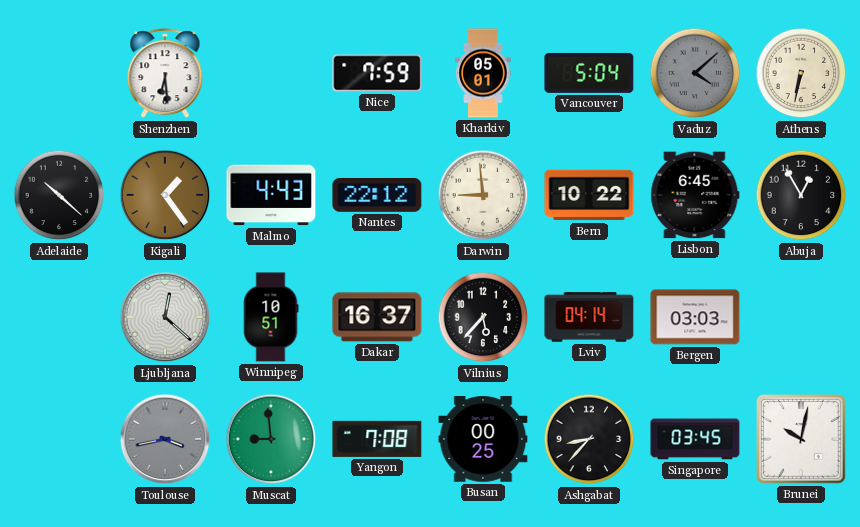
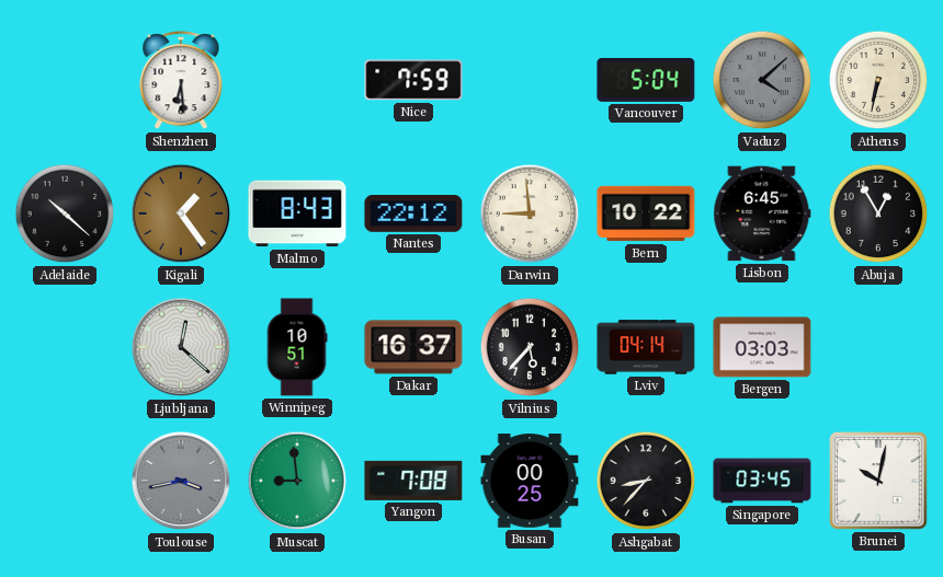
Kharkiv: 05:01 -> none
Malmo: 4:43 -> 8:43
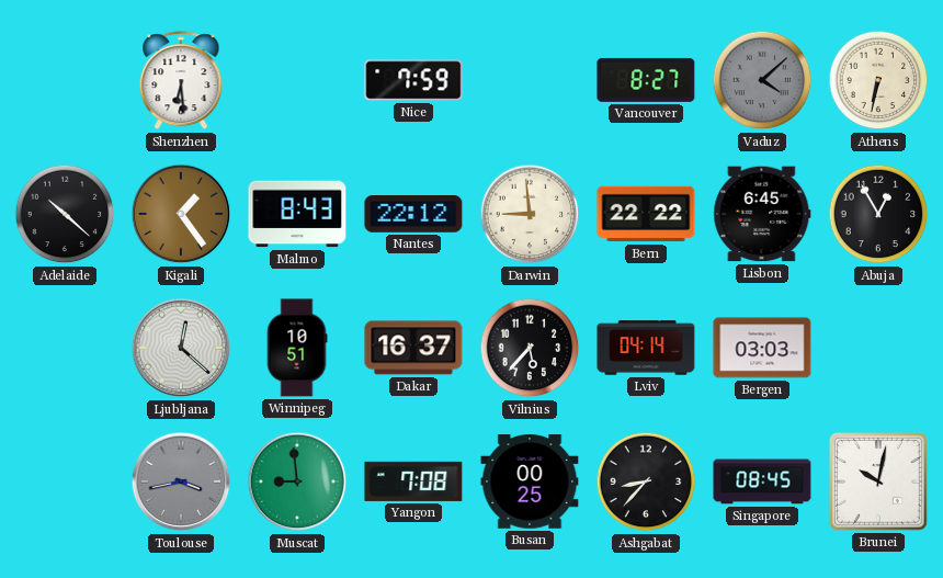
Vancouver: 5:04 -> 8:27
Bern: 10:22 -> 22:22
Singapore: 03:45 -> 08:45
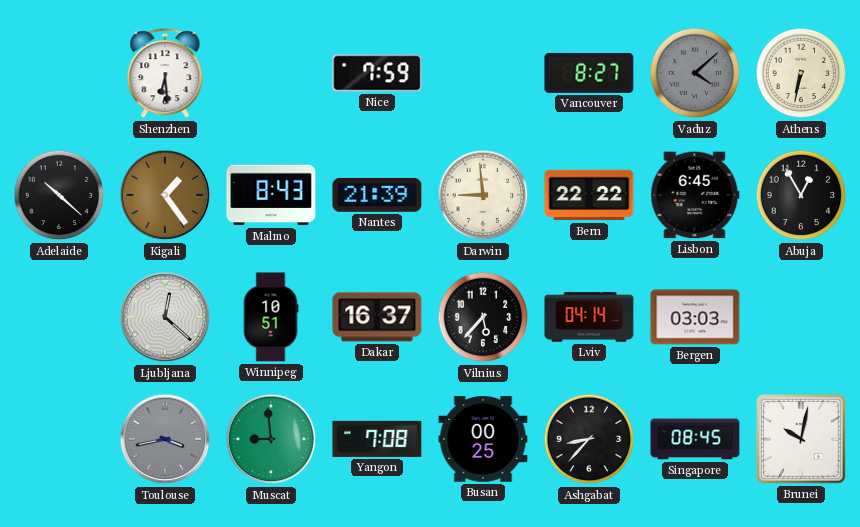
Nantes: 22:12 -> 21:39
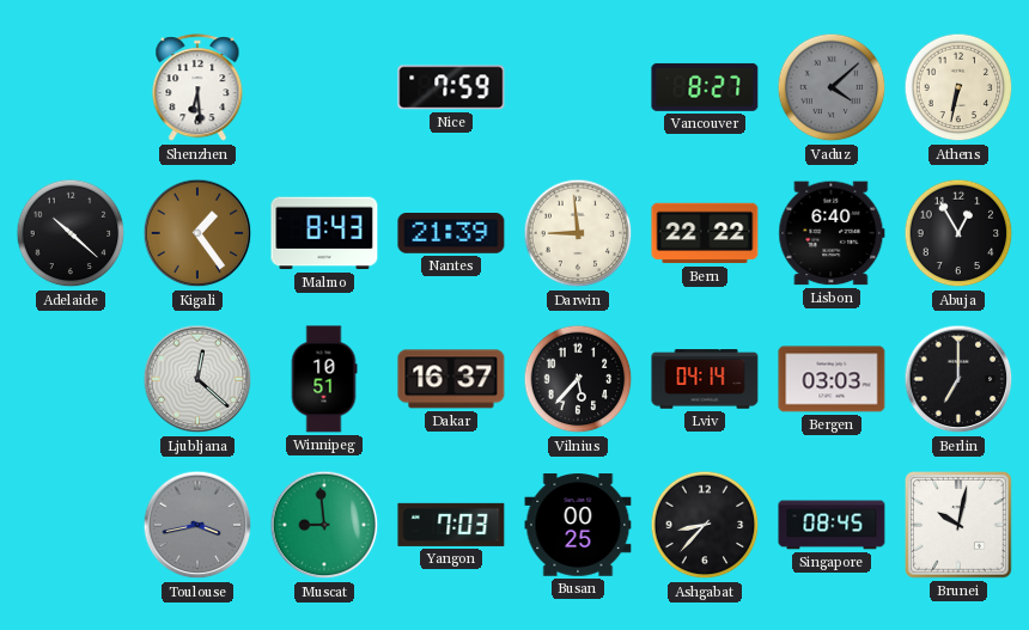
Lisbon: 6:45 -> 6:40
Berlin: none -> 7:00
Yangon: 7:08 -> 7:03
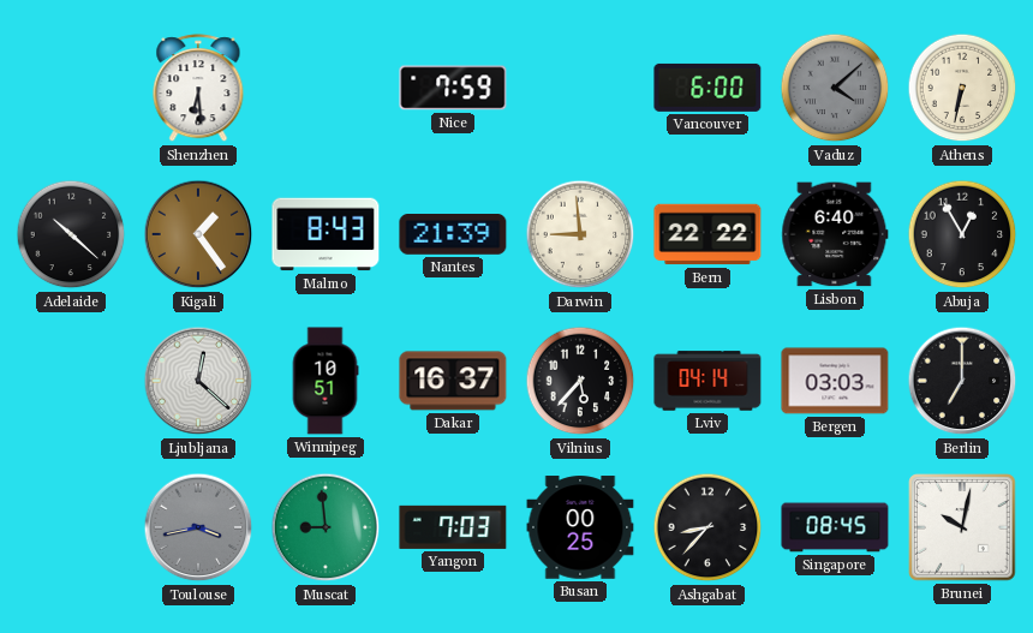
Vancouver: 8:27 -> 6:00
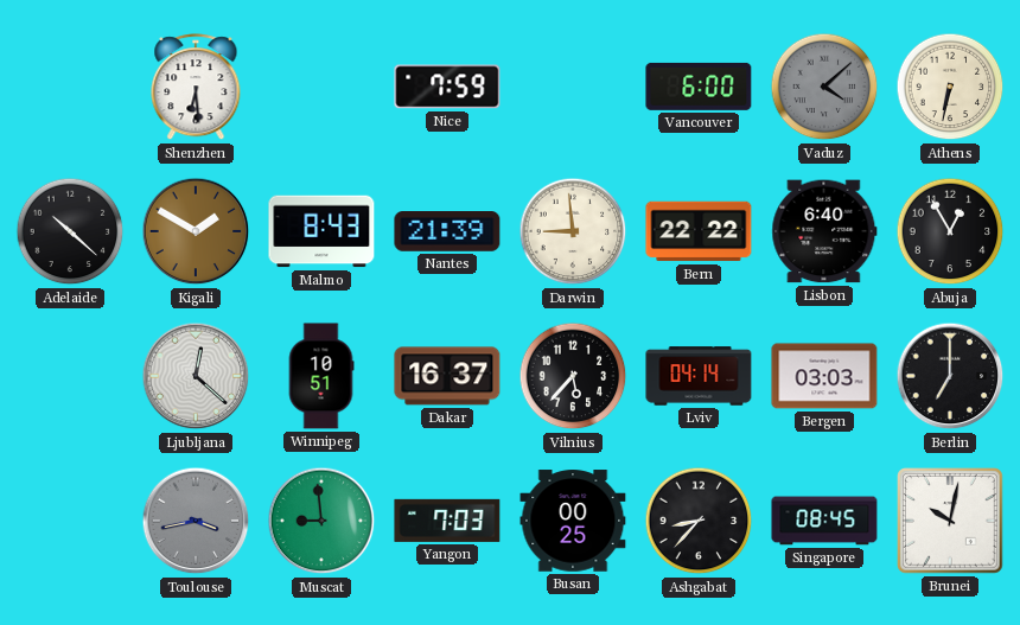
Kigali: 1:24 -> 1:50
